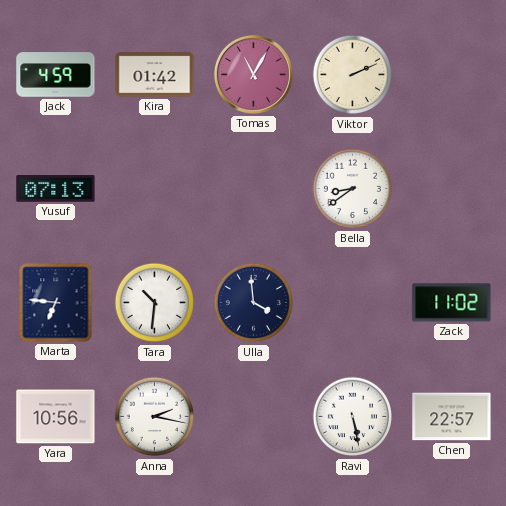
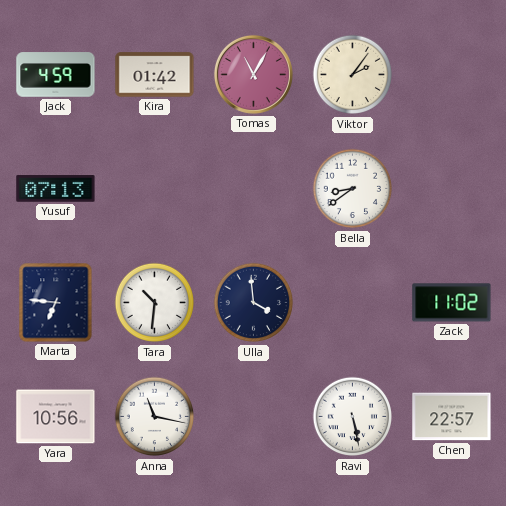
Viktor: 2:11 -> 2:06
Anna: 2:17 -> 11:17
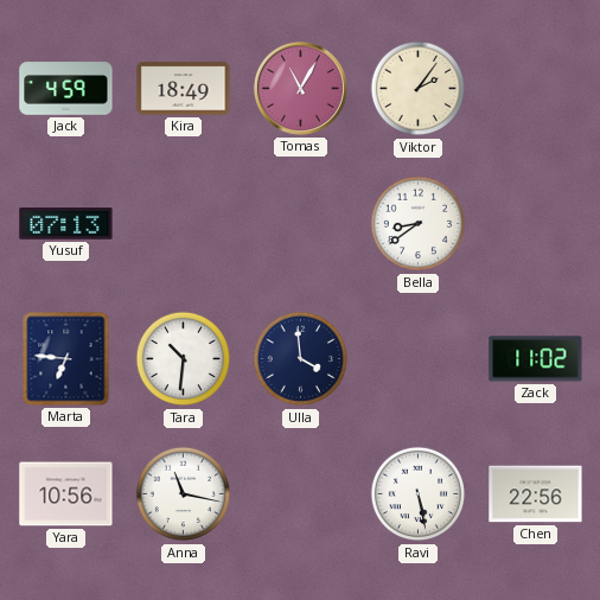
Kira: 01:42 -> 18:49
Chen: 22:57 -> 22:56
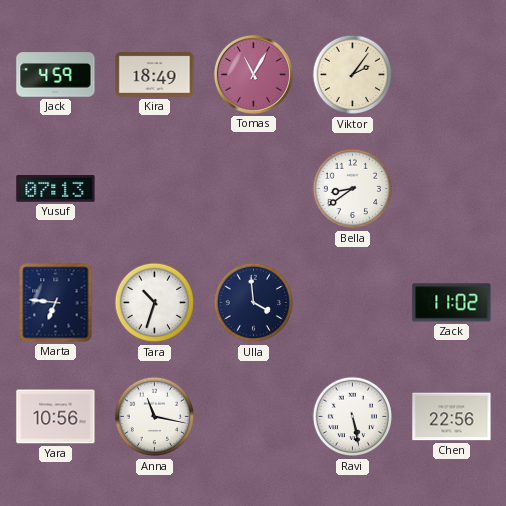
Tara: 10:31 -> 10:33
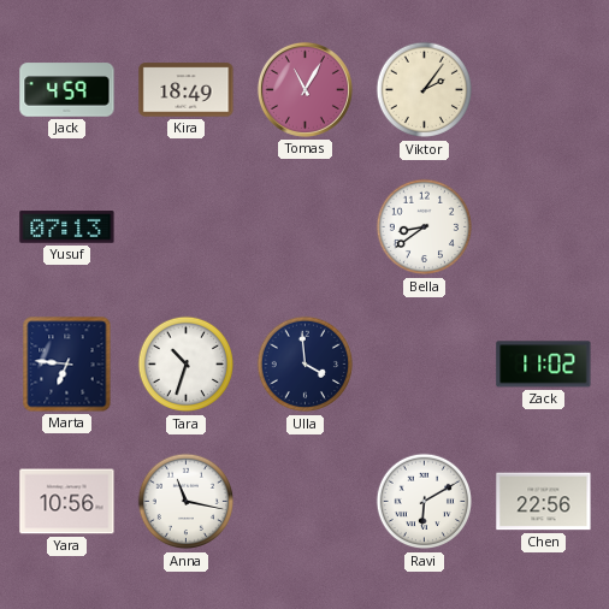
Ravi: 5:28 -> 6:10
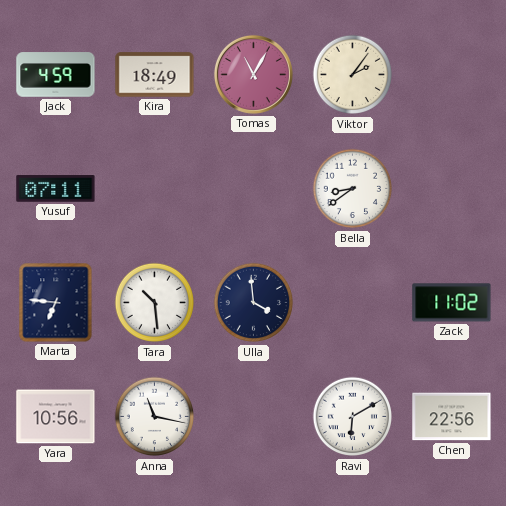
Yusuf: 07:13 -> 07:11
Tara: 10:33 -> 10:29
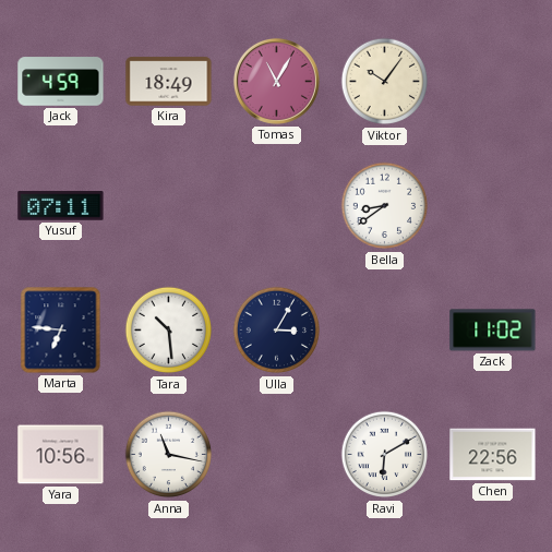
Viktor: 2:06 -> 10:06
Ulla: 3:59 -> 3:05
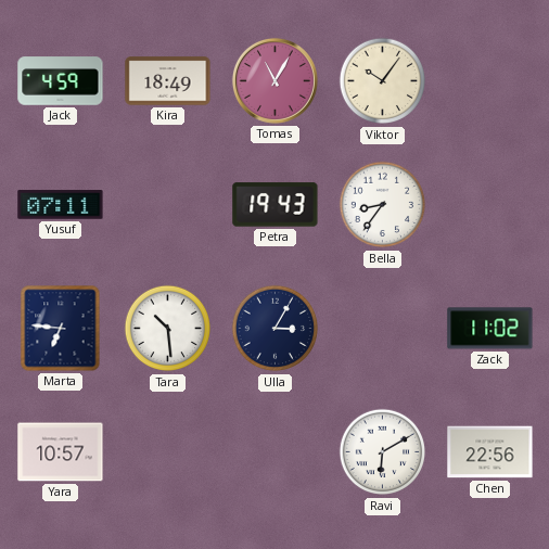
Petra: none -> 19:43
Bella: 8:39 -> 8:36
Yara: 10:56 -> 10:57
Anna: 11:17 -> none
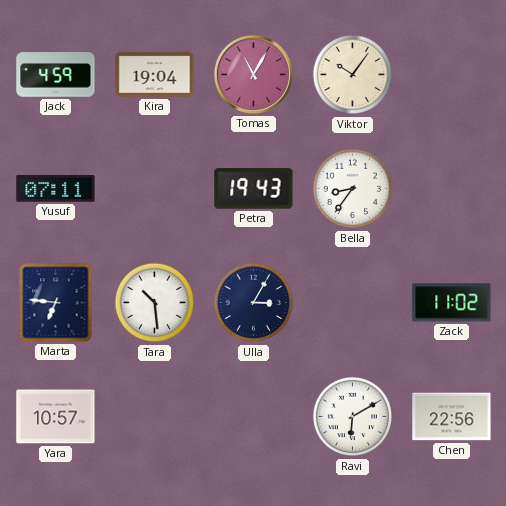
Kira: 18:49 -> 19:04
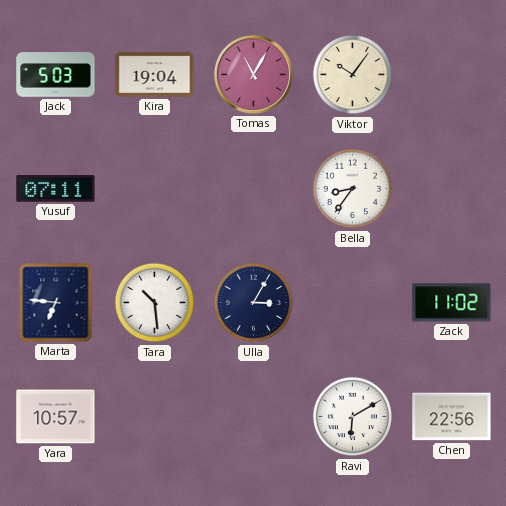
Jack: 4:59 -> 5:03
Petra: 19:43 -> none
